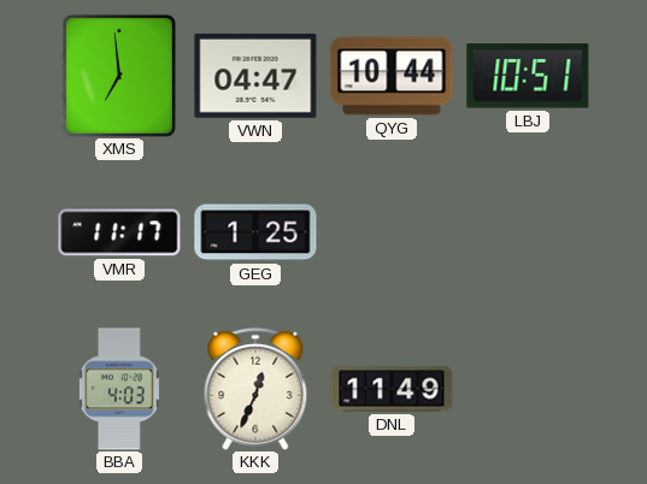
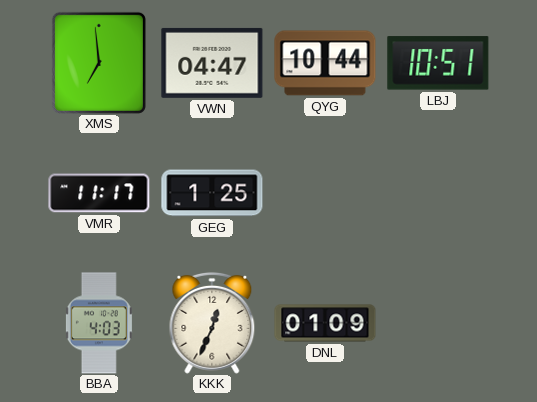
DNL: 11:49 -> 01:09
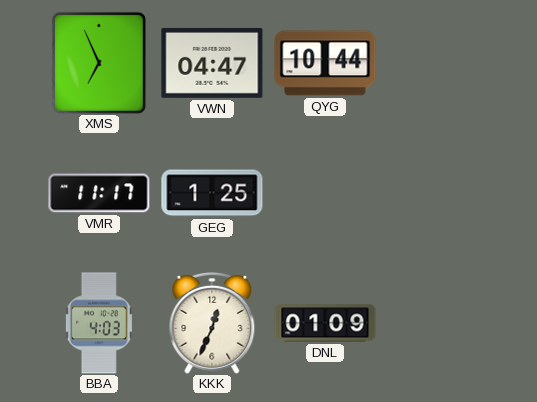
XMS: 6:59 -> 6:56
LBJ: 10:51 -> none
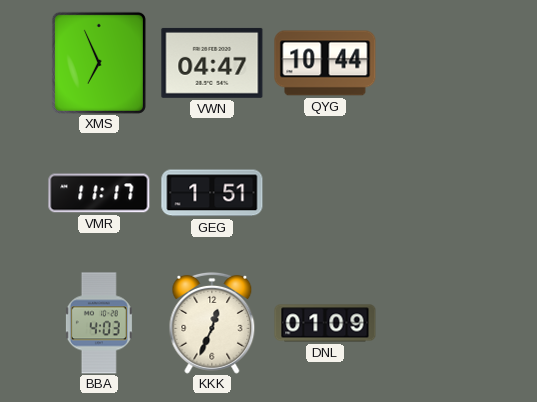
GEG: 1:25 -> 1:51
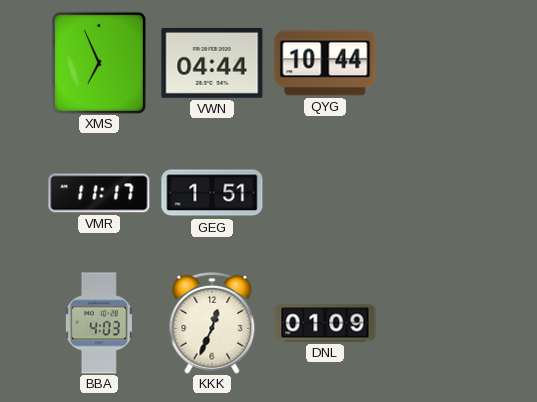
VWN: 04:47 -> 04:44
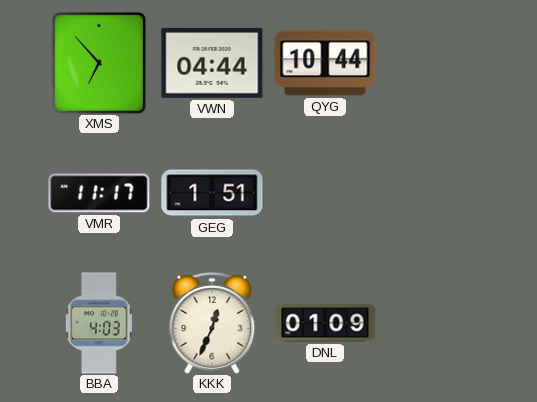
XMS: 6:56 -> 6:53
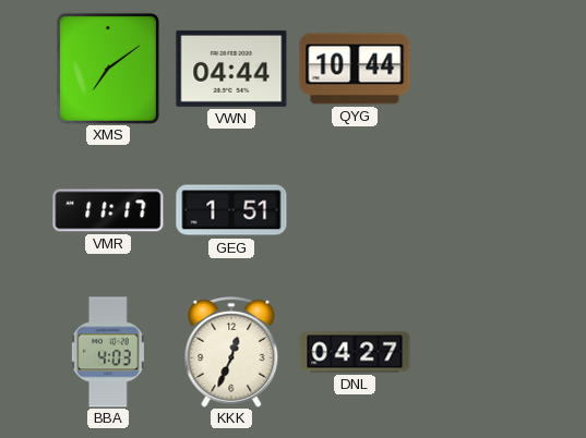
XMS: 6:53 -> 7:09
DNL: 01:09 -> 04:27
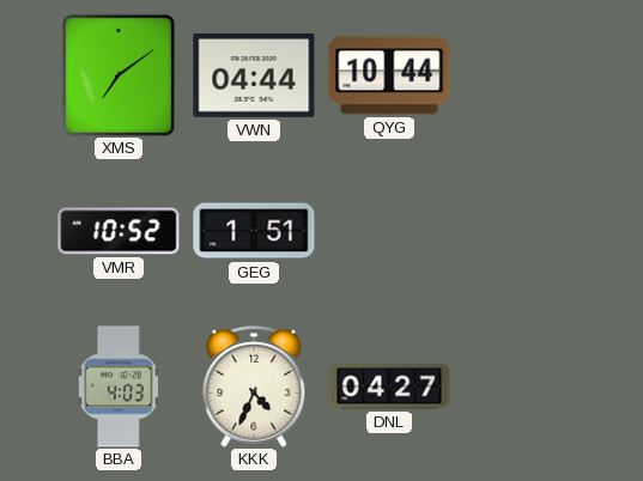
VMR: 11:17 -> 10:52
KKK: 12:34 -> 4:34
